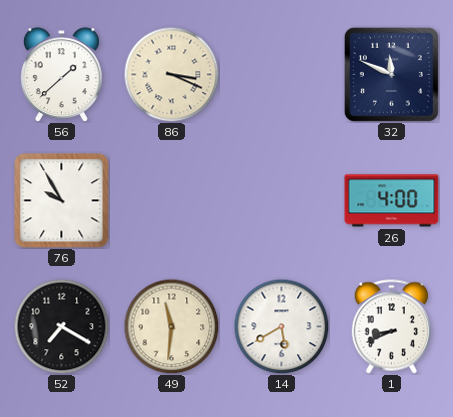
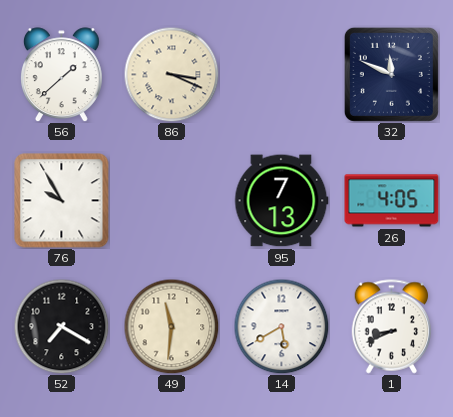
95: none -> 7:13
26: 4:00 -> 4:05
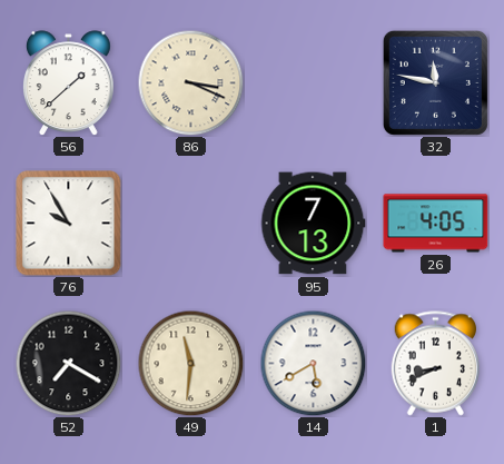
32: 11:49 -> 11:47
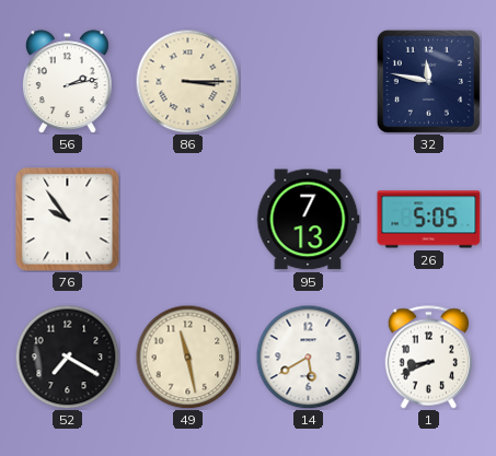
56: 1:38 -> 2:13
86: 3:19 -> 3:15
76: 9:55 -> 9:54
26: 4:05 -> 5:05
49: 11:31 -> 11:28
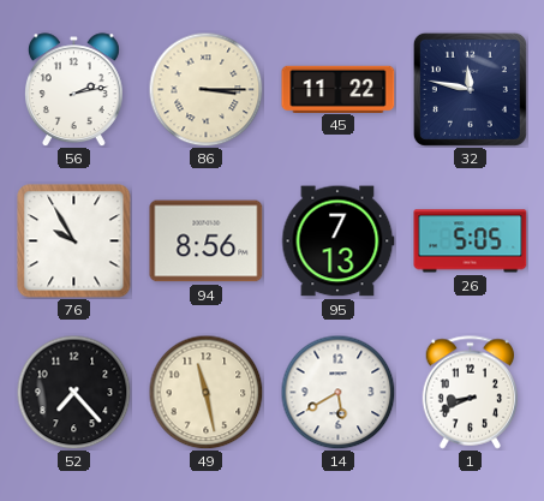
45: none -> 11:22
76: 9:54 -> 9:55
94: none -> 8:56
52: 7:20 -> 7:23
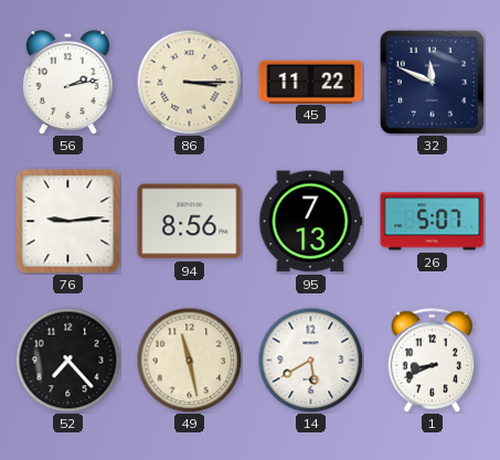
32: 11:47 -> 11:49
76: 9:55 -> 9:14
26: 5:05 -> 5:07
